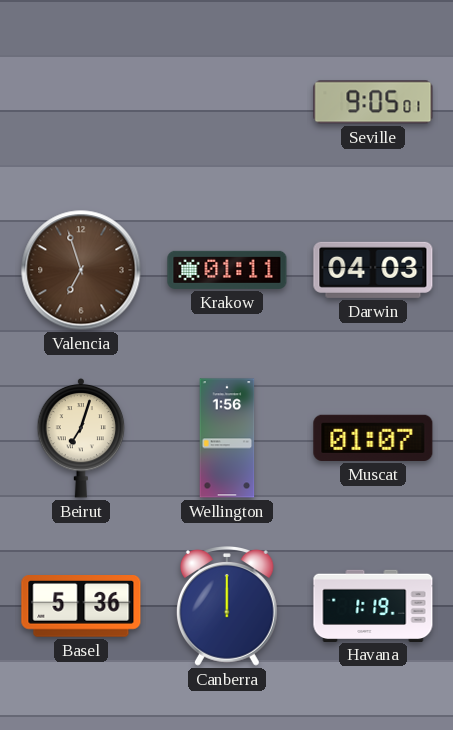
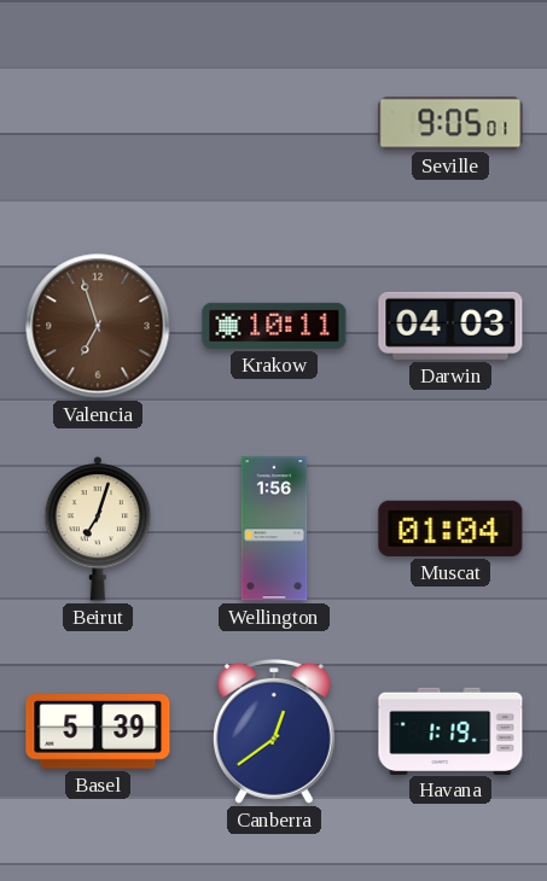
Krakow: 01:11 -> 10:11
Muscat: 01:07 -> 01:04
Basel: 5:36 -> 5:39
Canberra: 12:00 -> 12:39
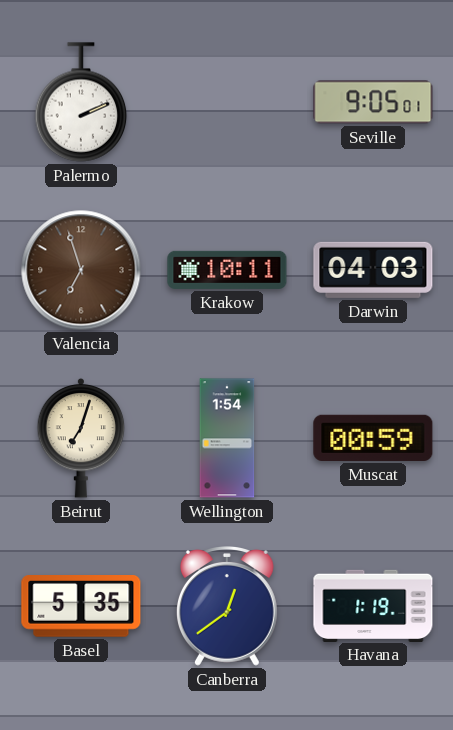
Palermo: none -> 2:11
Wellington: 1:56 -> 1:54
Muscat: 01:04 -> 00:59
Basel: 5:39 -> 5:35
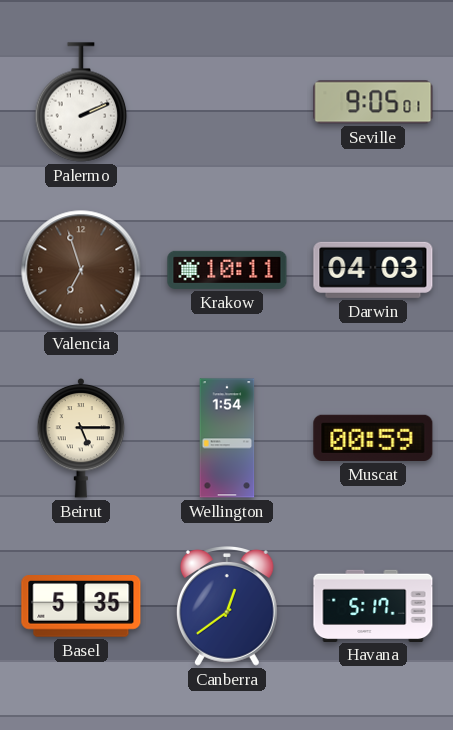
Beirut: 7:03 -> 5:15
Havana: 1:19 -> 5:17
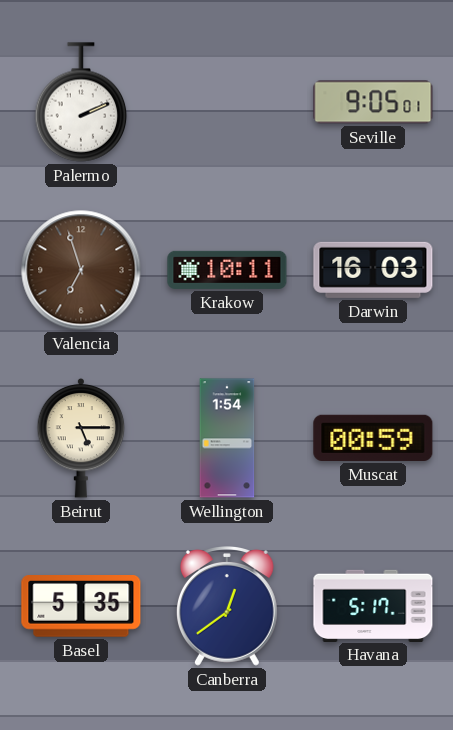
Darwin: 04:03 -> 16:03
